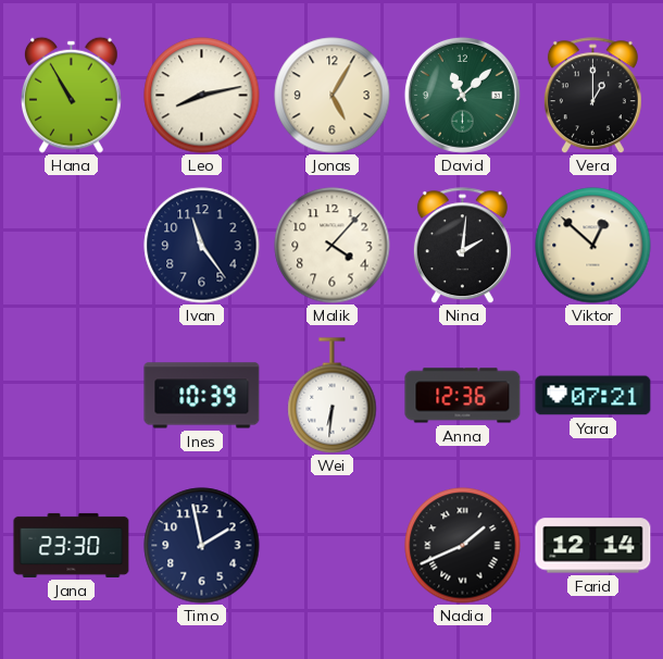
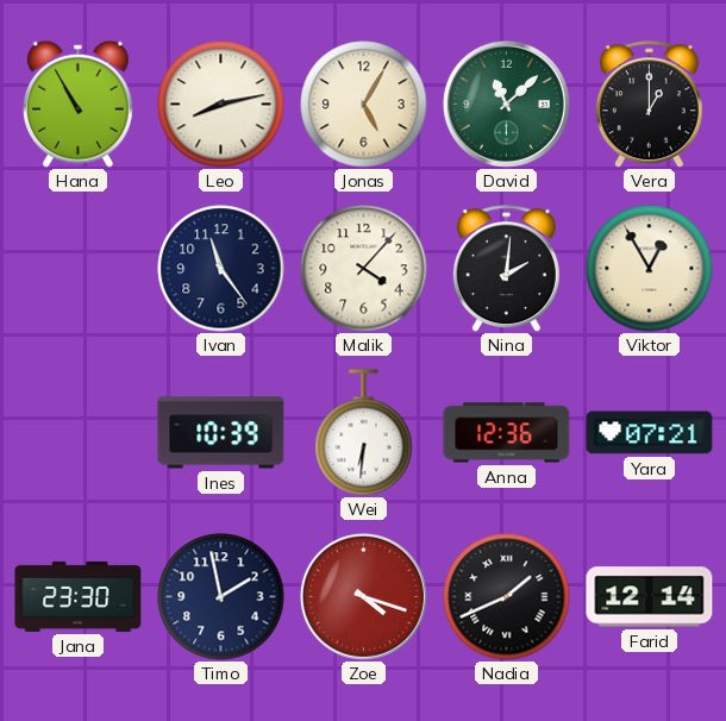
Viktor: 12:52 -> 12:55
Zoe: none -> 4:18
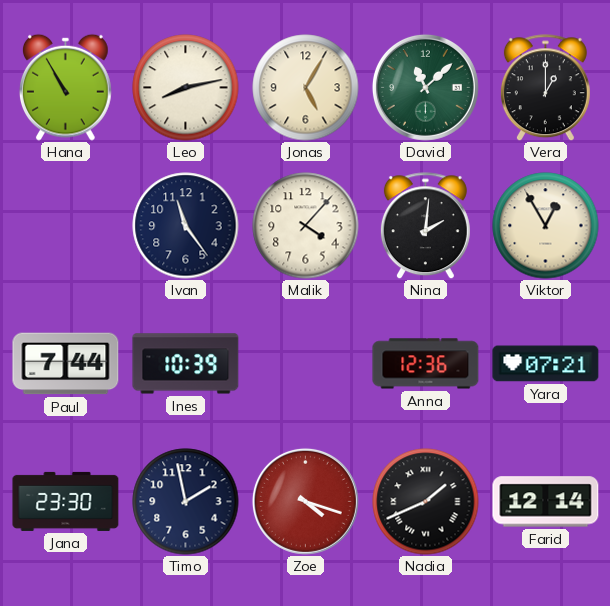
Paul: none -> 7:44
Wei: 6:31 -> none
